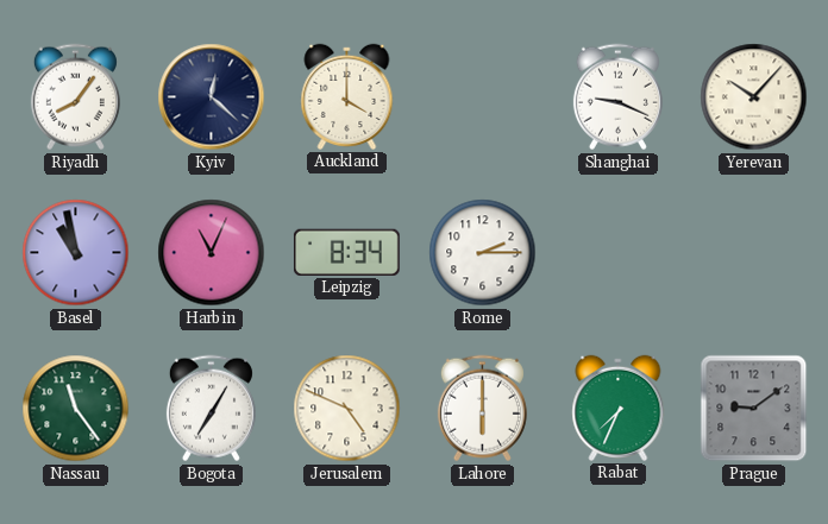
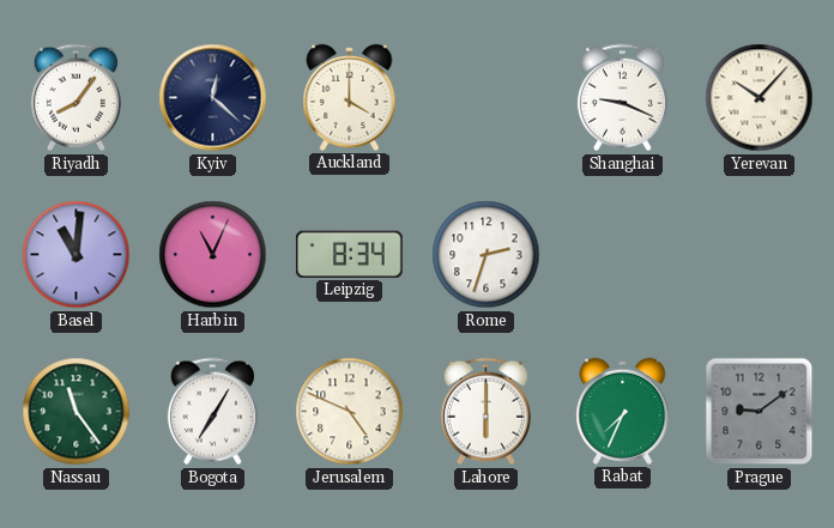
Basel: 10:58 -> 11:01
Rome: 2:15 -> 2:33
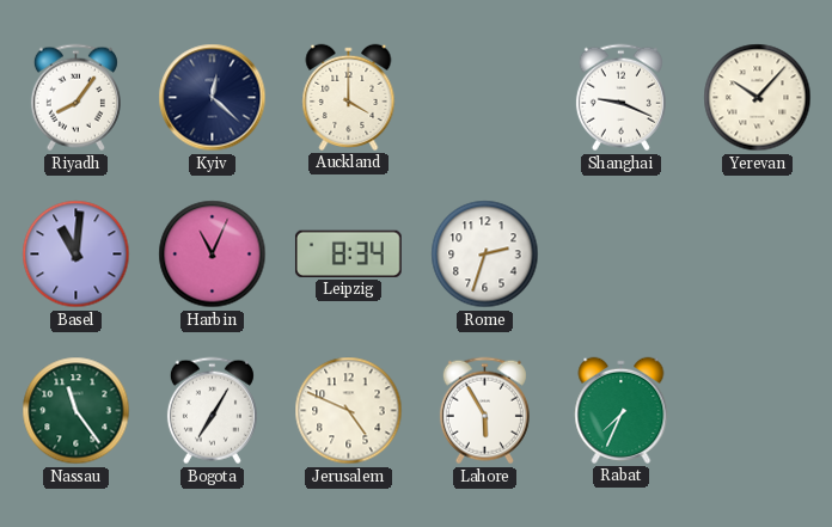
Lahore: 6:00 -> 5:55
Prague: 9:09 -> none
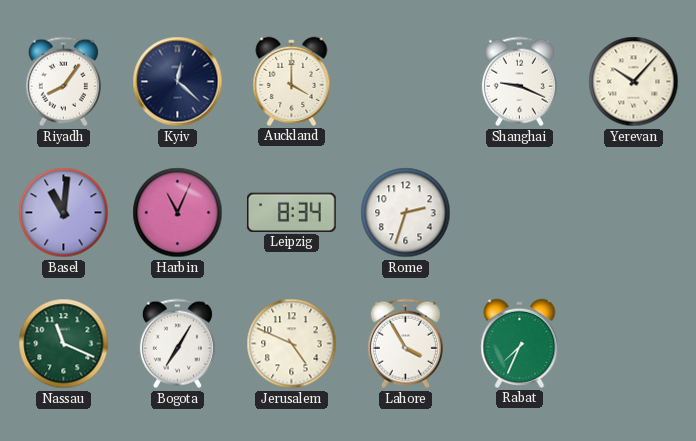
Nassau: 11:24 -> 11:19
Lahore: 5:55 -> 3:55
